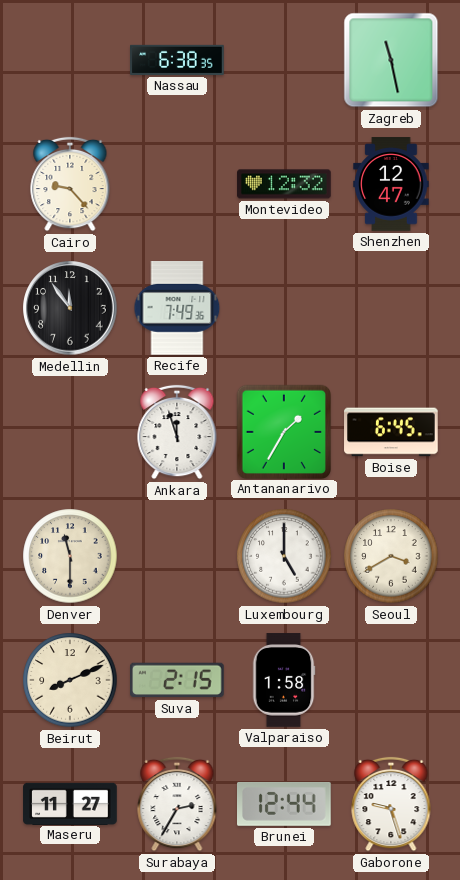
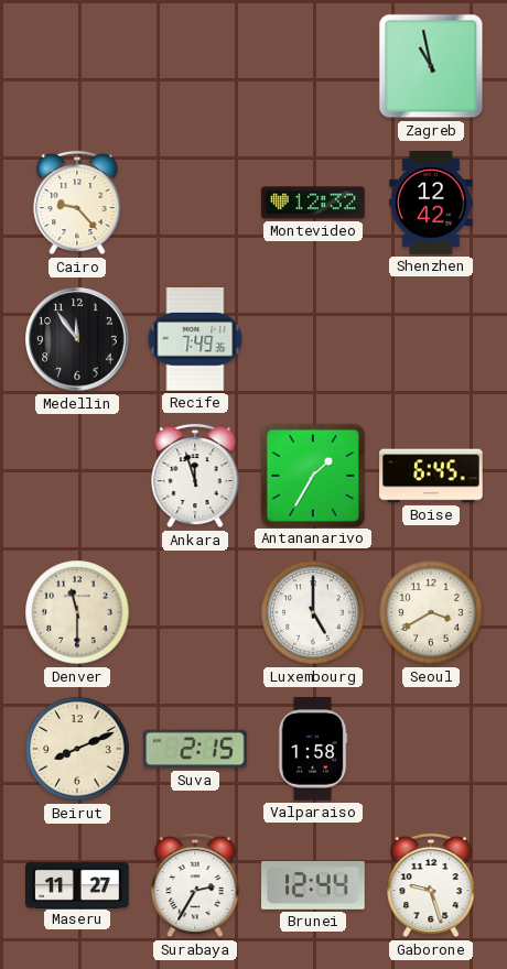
Nassau: 6:38 -> none
Zagreb: 11:28 -> 10:58
Shenzhen: 12:47 -> 12:42
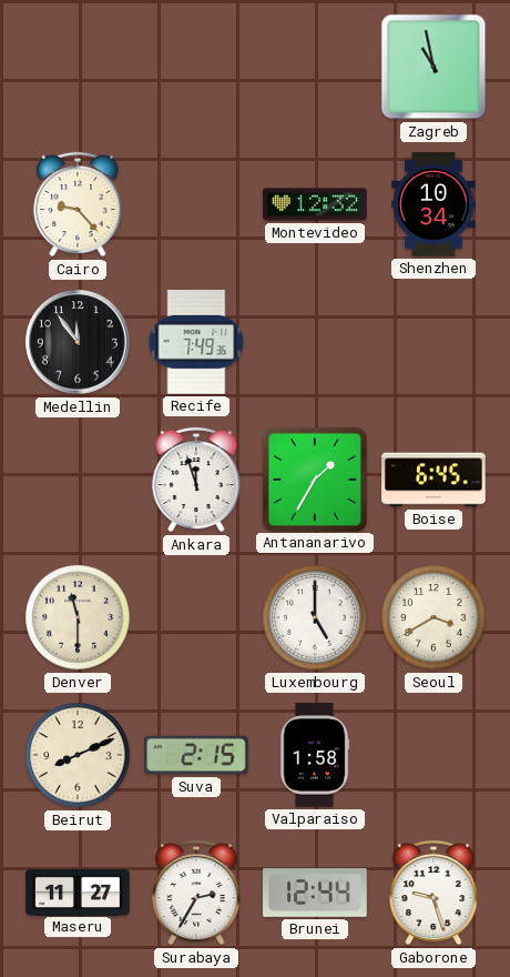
Shenzhen: 12:42 -> 10:34
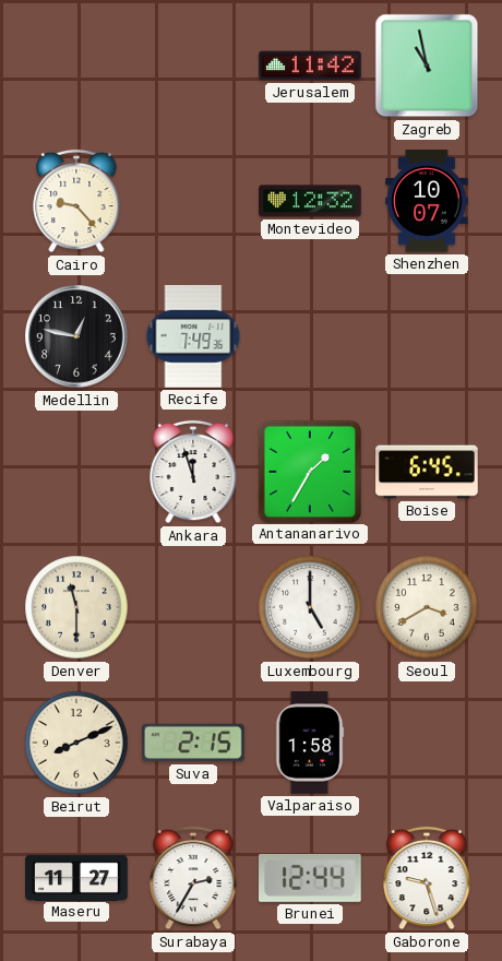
Jerusalem: none -> 11:42
Shenzhen: 10:34 -> 10:07
Medellin: 11:54 -> 12:47
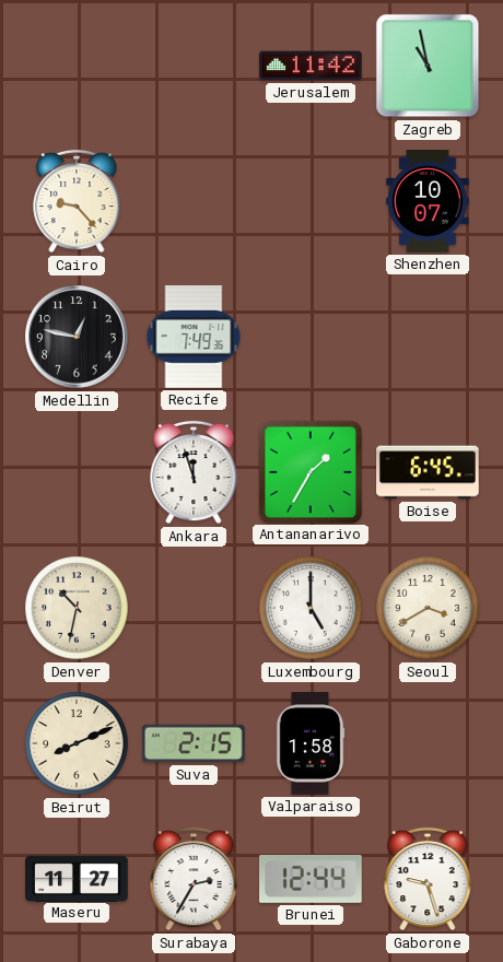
Montevideo: 12:32 -> none
Denver: 11:30 -> 10:32
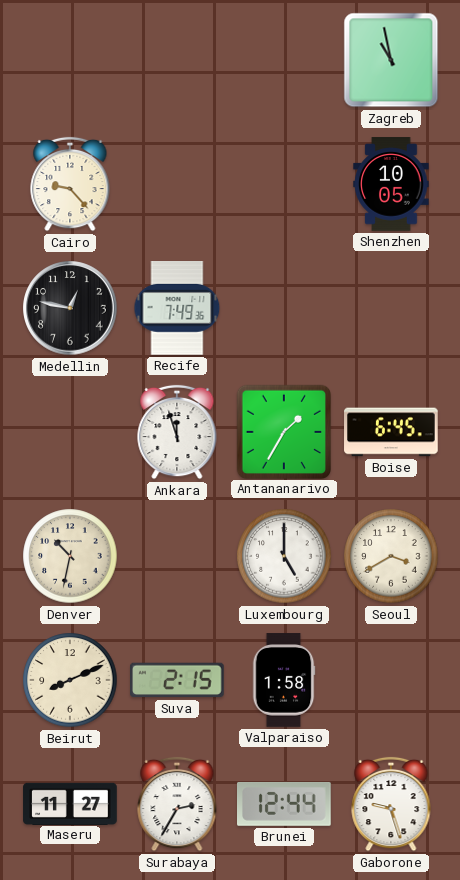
Jerusalem: 11:42 -> none
Shenzhen: 10:07 -> 10:05
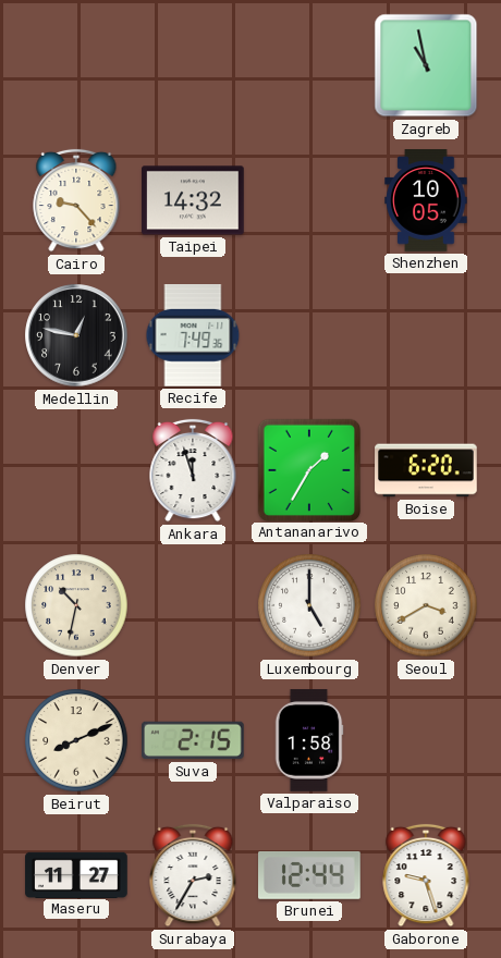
Taipei: none -> 14:32
Boise: 6:45 -> 6:20
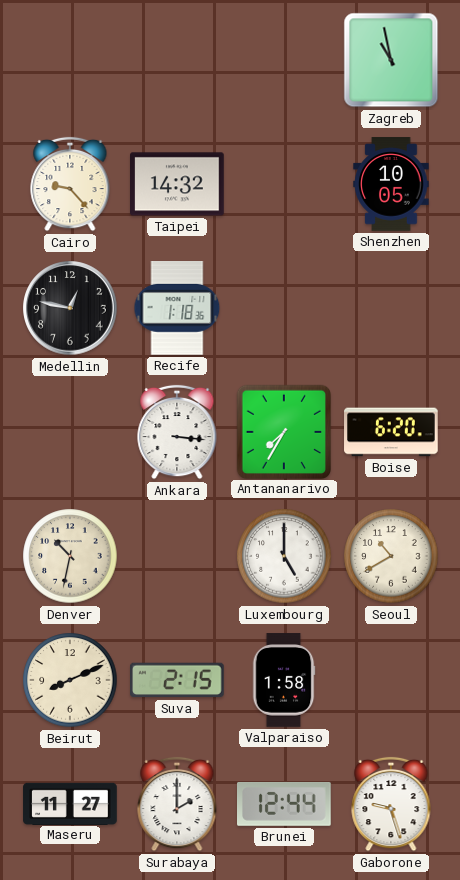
Recife: 7:49 -> 1:18
Ankara: 11:57 -> 3:16
Antananarivo: 1:35 -> 7:35
Seoul: 3:40 -> 10:40
Surabaya: 2:35 -> 2:00
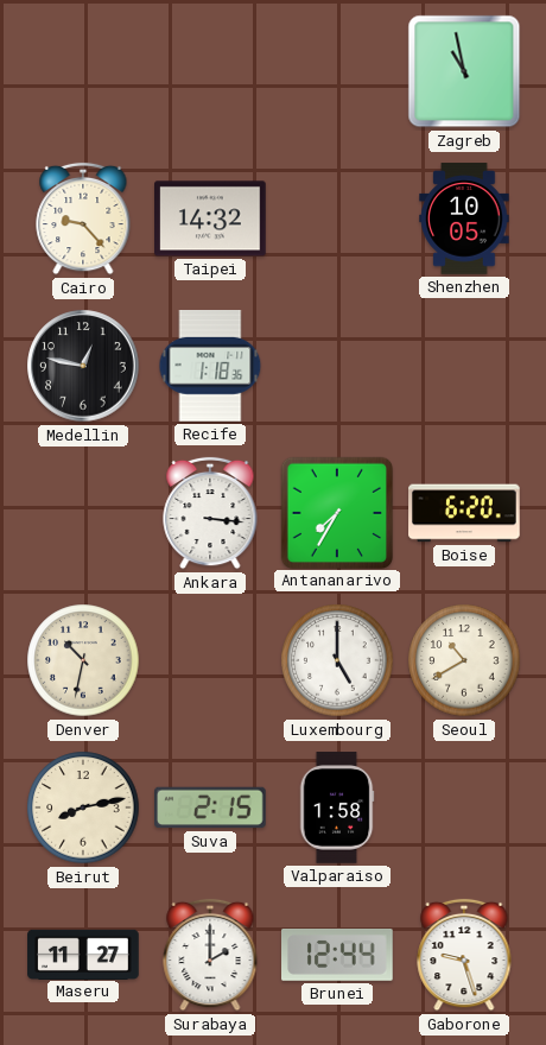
Beirut: 8:11 -> 8:13
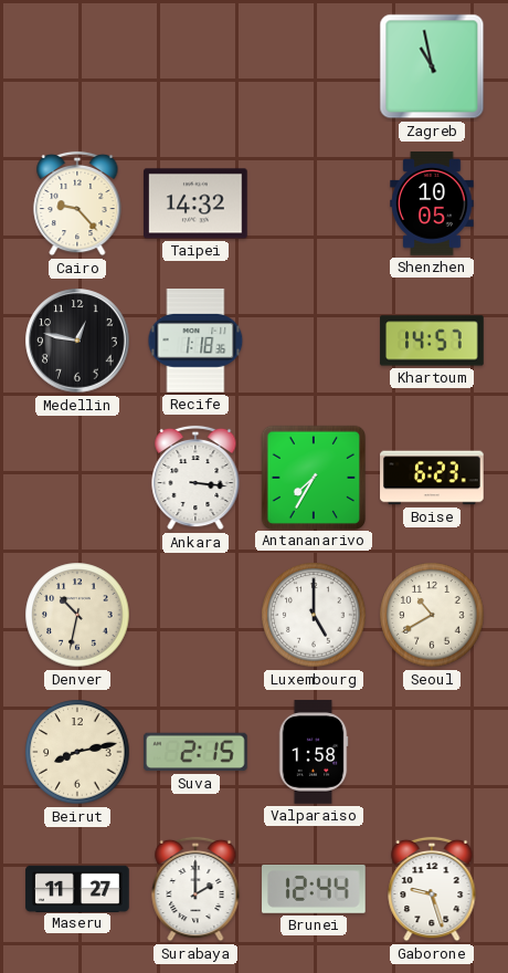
Khartoum: none -> 14:57
Boise: 6:20 -> 6:23
